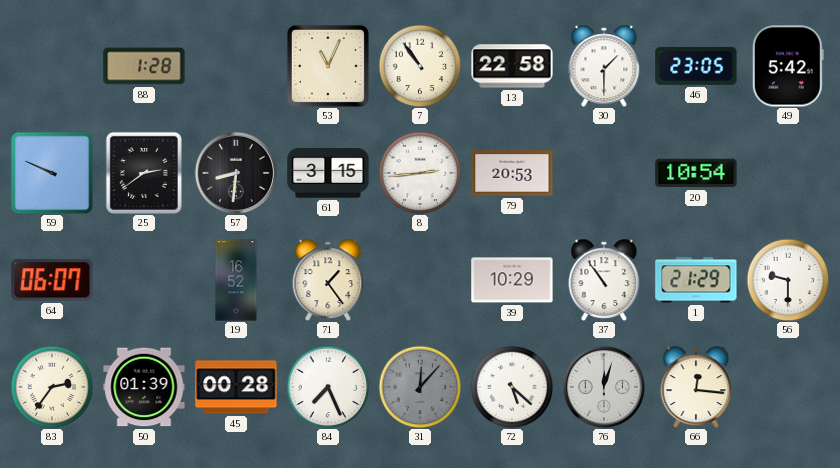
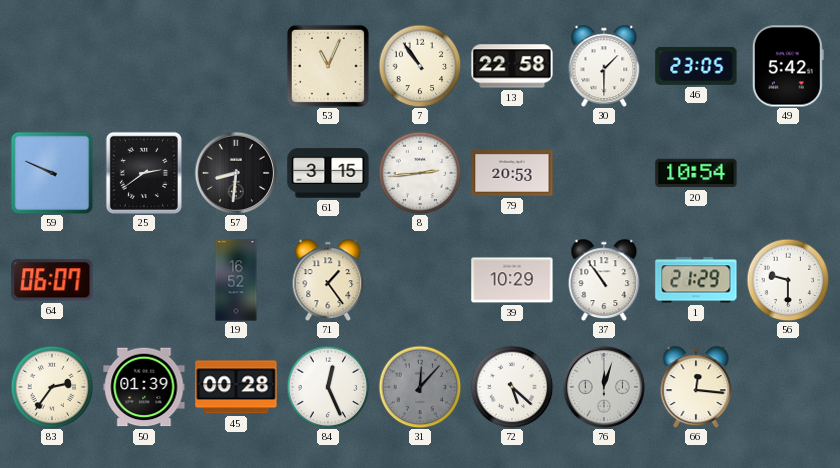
88: 1:28 -> none
84: 7:26 -> 12:26
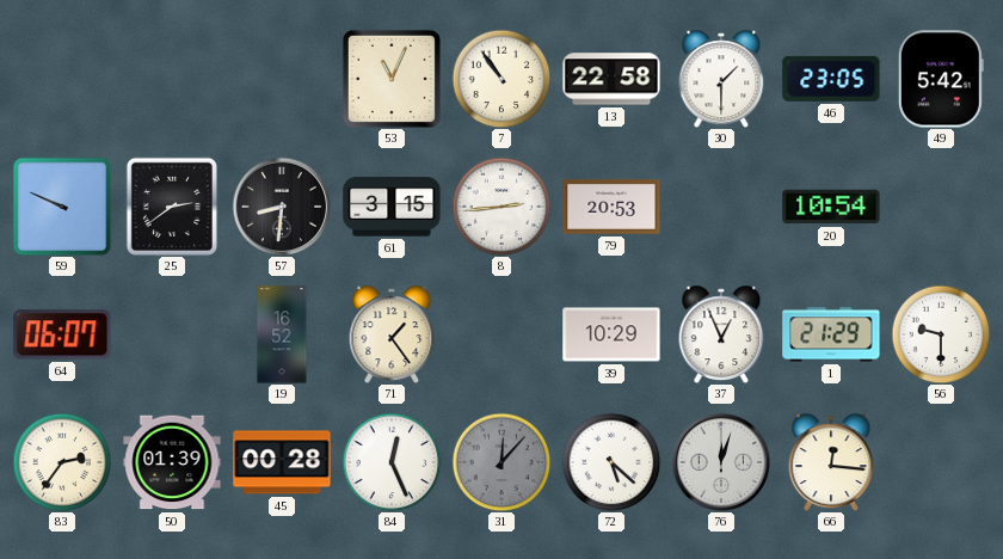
37: 10:54 -> 12:56
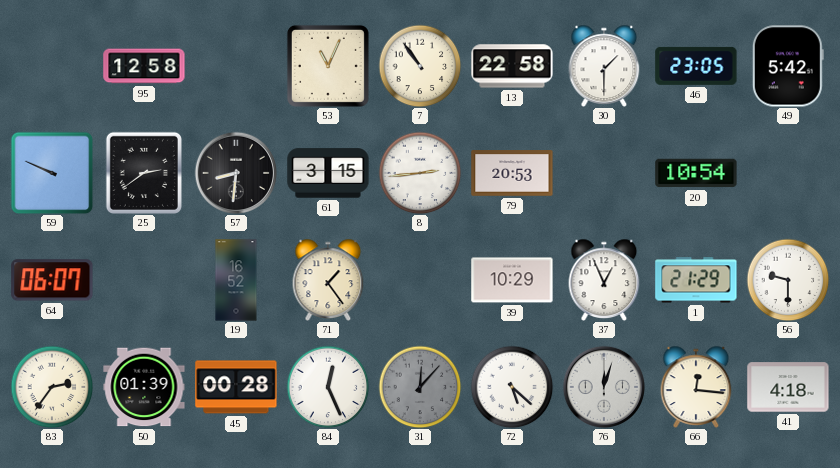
95: none -> 12:58
41: none -> 4:18
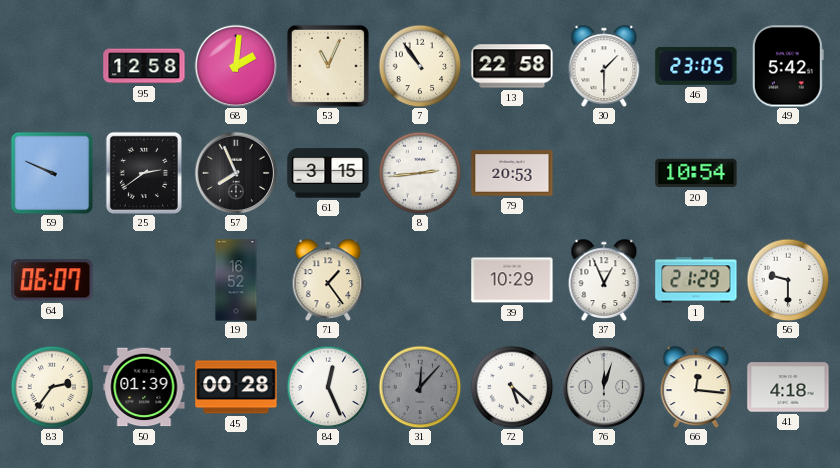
68: none -> 2:01
57: 8:31 -> 7:56
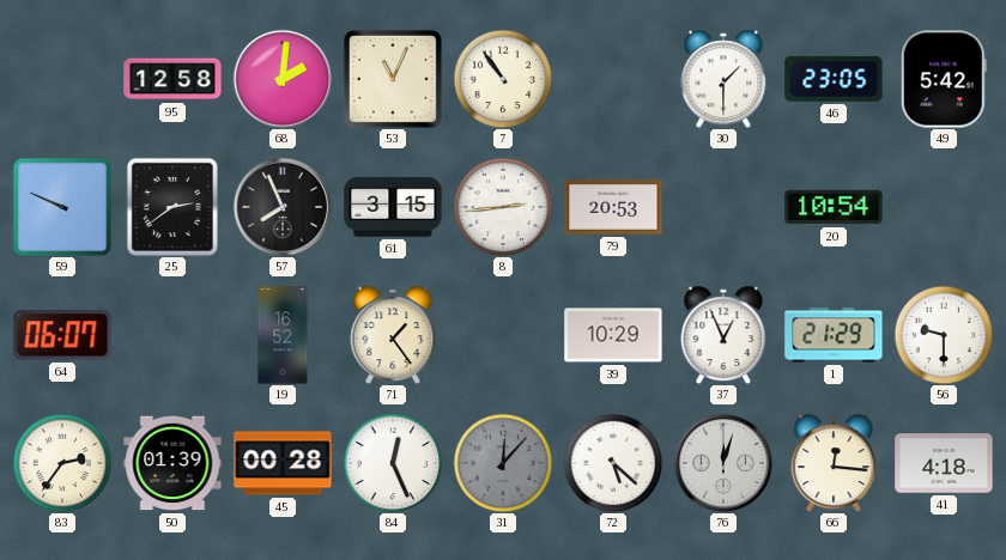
13: 22:58 -> none
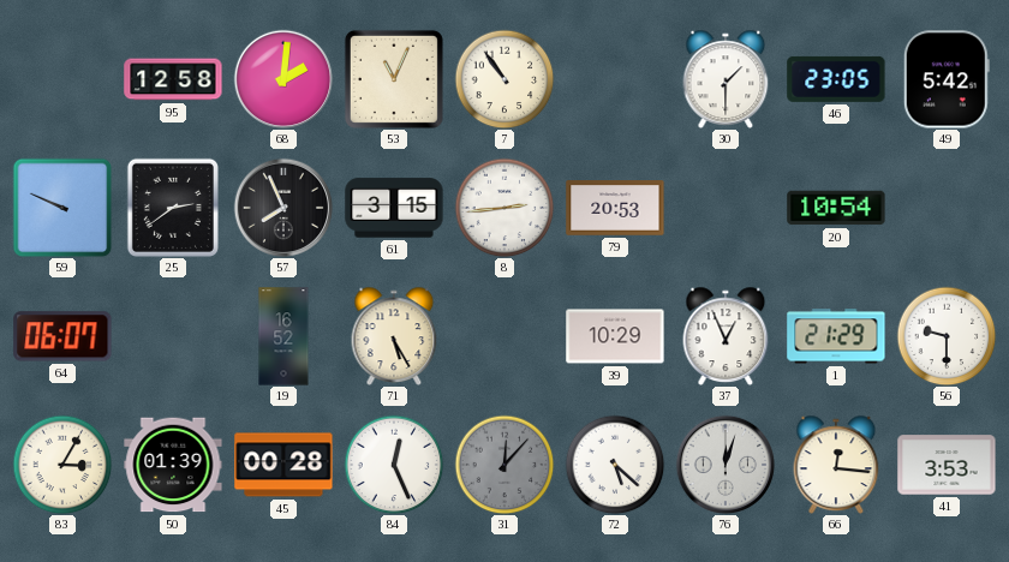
71: 1:24 -> 5:25
83: 2:36 -> 3:05
41: 4:18 -> 3:53
